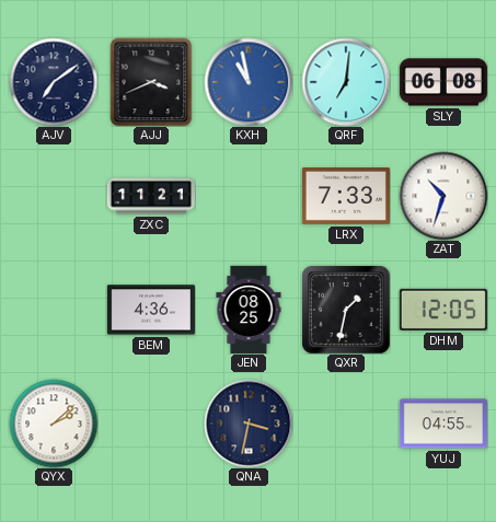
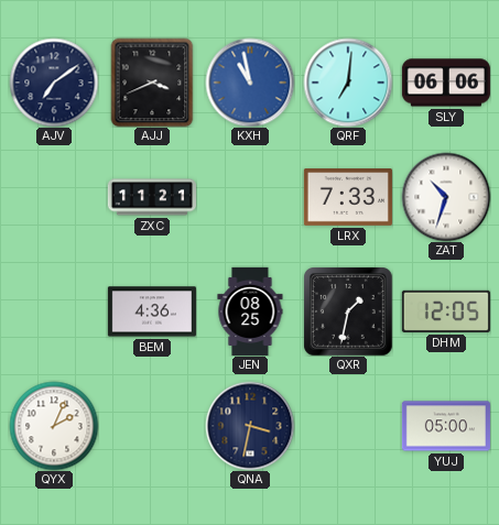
SLY: 06:08 -> 06:06
QYX: 2:08 -> 2:04
YUJ: 04:55 -> 05:00
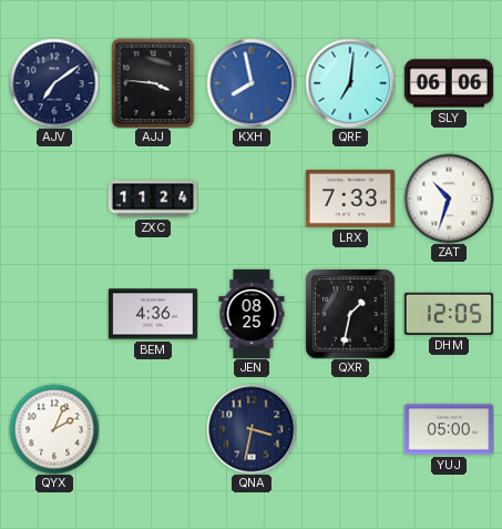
AJJ: 3:41 -> 3:46
KXH: 10:58 -> 7:58
ZXC: 11:21 -> 11:24
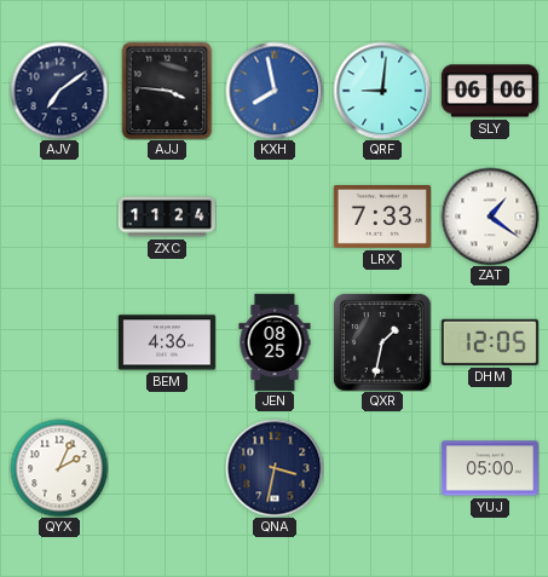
QRF: 7:01 -> 9:01
ZAT: 10:33 -> 1:21
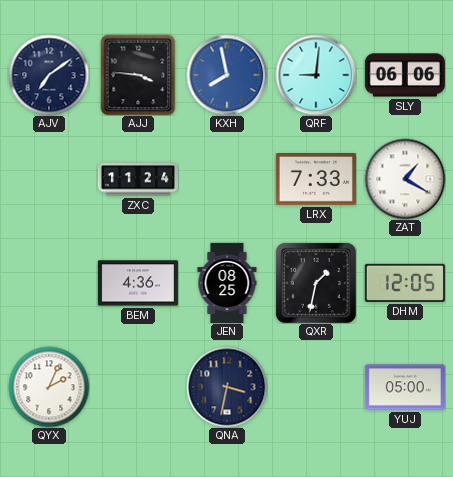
ZAT: 1:21 -> 1:20
